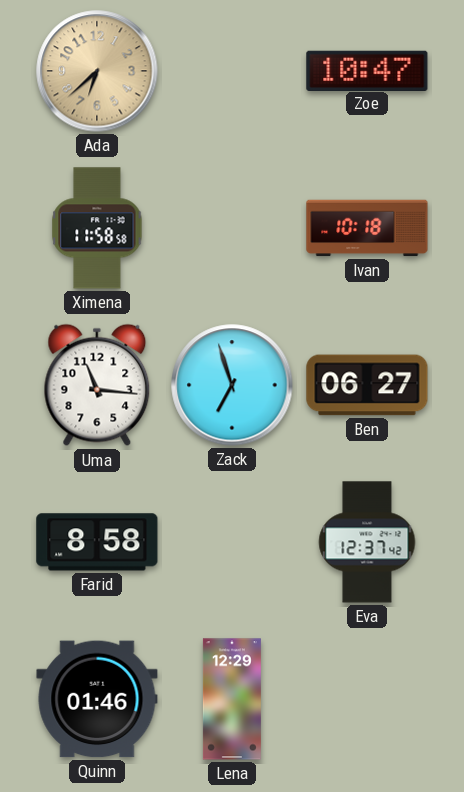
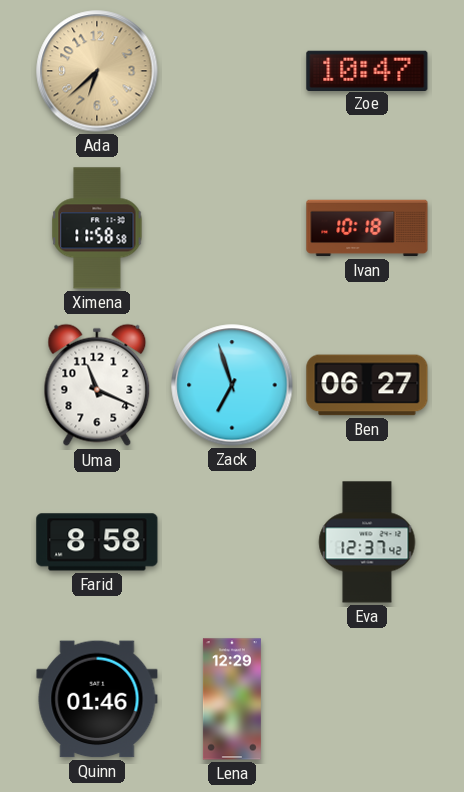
Uma: 11:16 -> 11:19
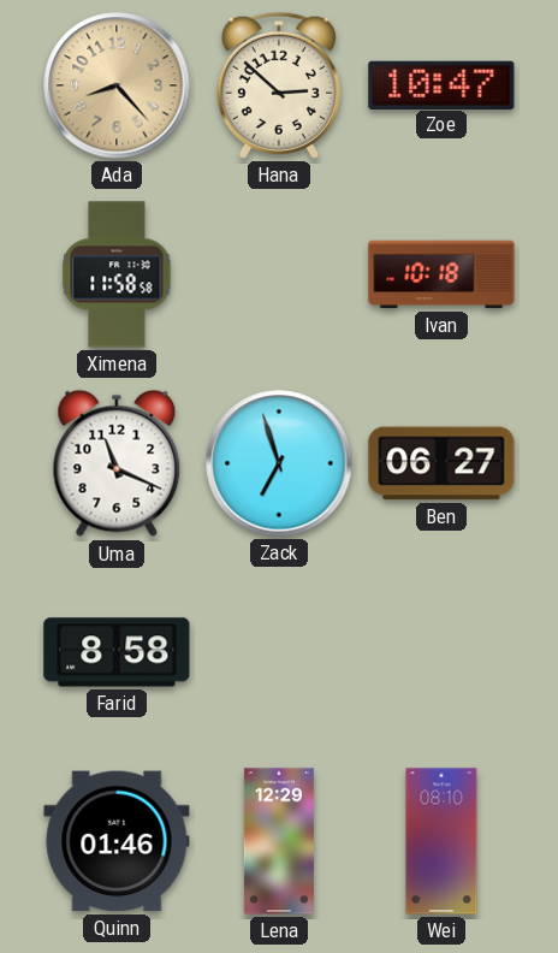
Ada: 6:38 -> 8:23
Hana: none -> 2:52
Eva: 12:37 -> none
Wei: none -> 08:10
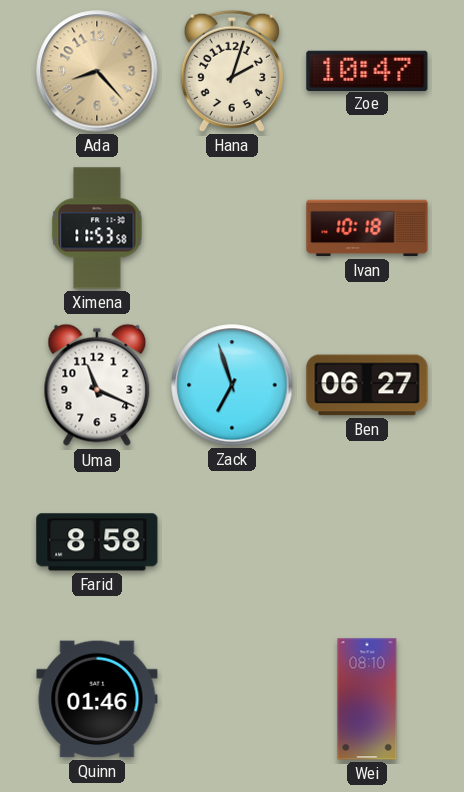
Hana: 2:52 -> 2:03
Ximena: 11:58 -> 11:53
Lena: 12:29 -> none
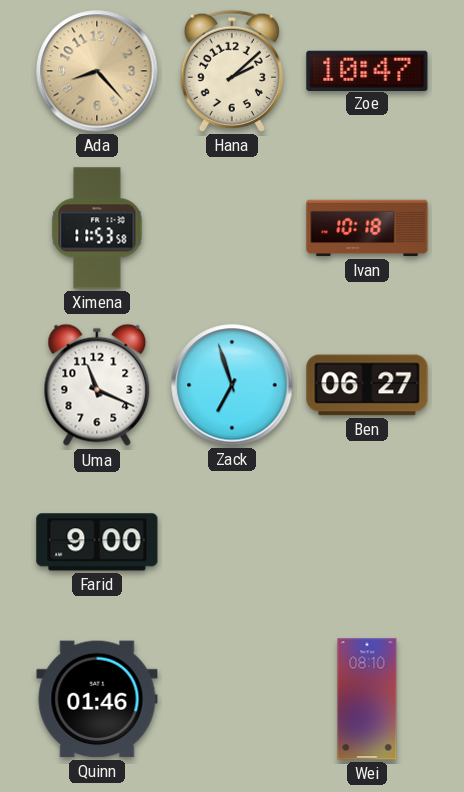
Hana: 2:03 -> 2:08
Farid: 8:58 -> 9:00
